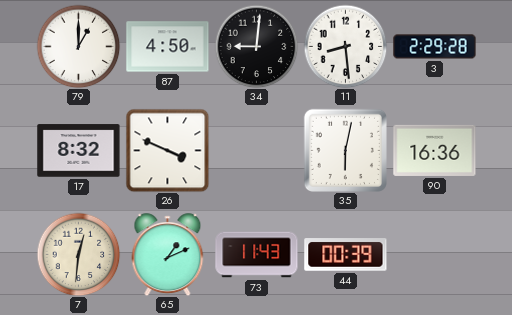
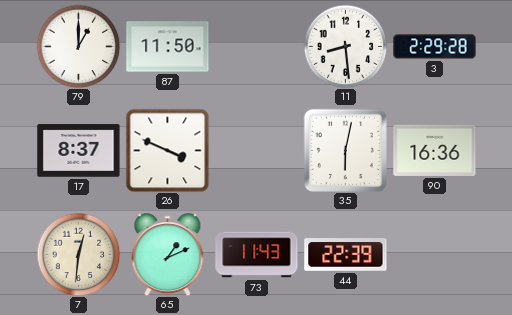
87: 4:50 -> 11:50
34: 9:01 -> none
17: 8:32 -> 8:37
44: 00:39 -> 22:39
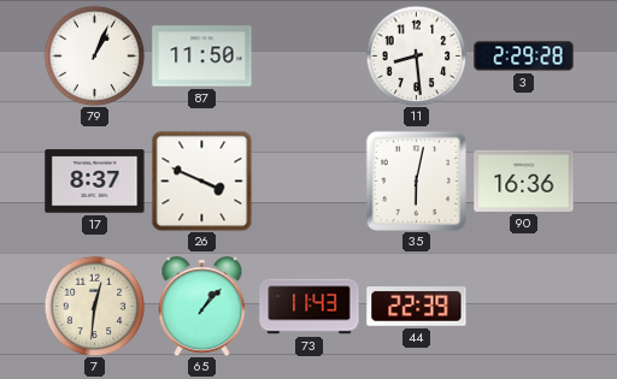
79: 1:00 -> 1:04
65: 1:11 -> 1:07
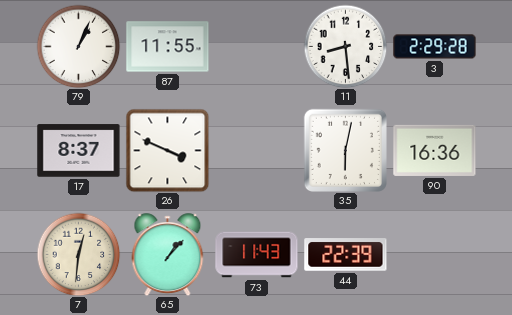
87: 11:50 -> 11:55
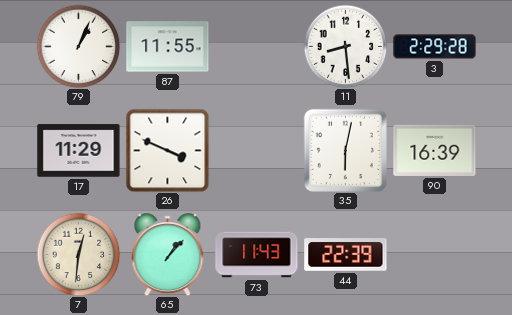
17: 8:37 -> 11:29
90: 16:36 -> 16:39
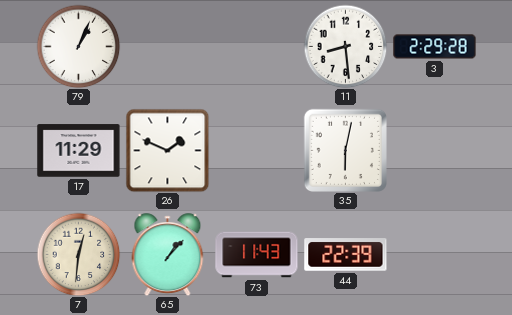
87: 11:55 -> none
26: 3:49 -> 1:49
90: 16:39 -> none
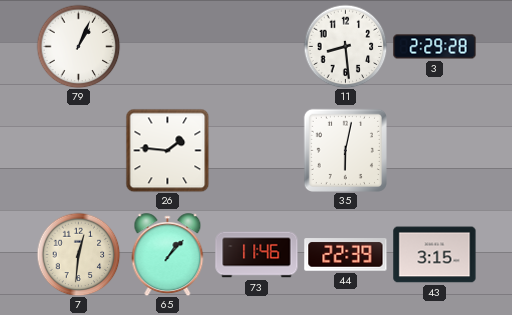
17: 11:29 -> none
26: 1:49 -> 1:46
73: 11:43 -> 11:46
43: none -> 3:15
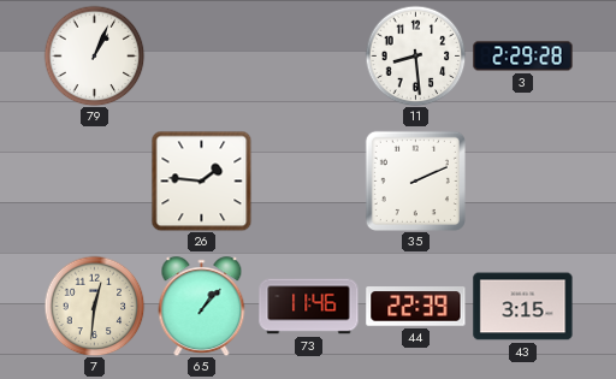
35: 6:02 -> 2:11
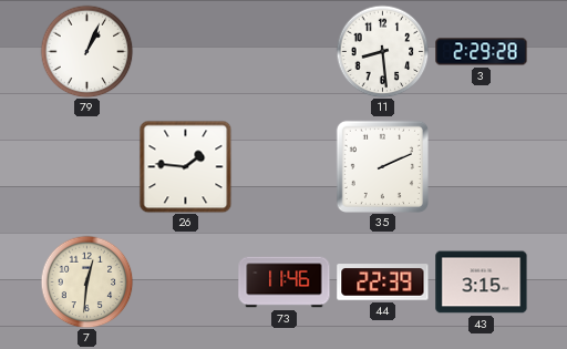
65: 1:07 -> none
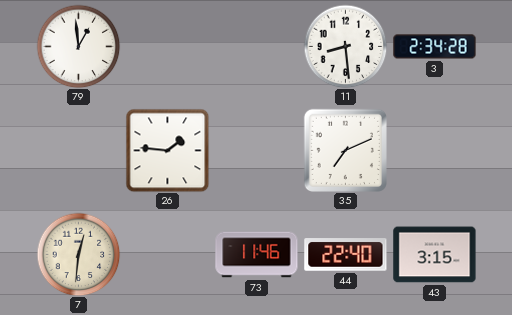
79: 1:04 -> 12:59
3: 2:29 -> 2:34
35: 2:11 -> 7:11
44: 22:39 -> 22:40
